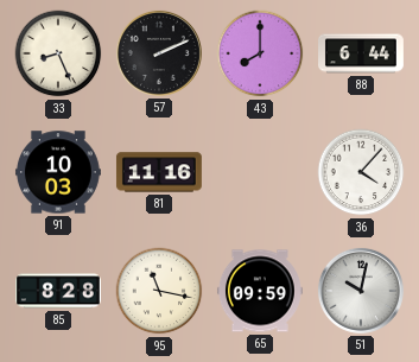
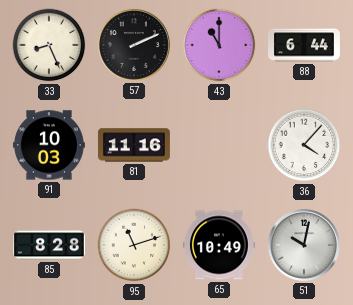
43: 8:00 -> 11:00
95: 11:17 -> 11:12
65: 09:59 -> 10:49
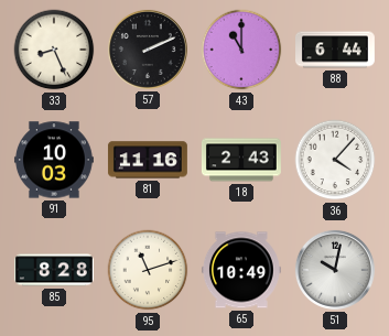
18: none -> 2:43
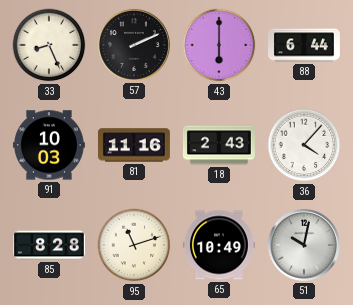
43: 11:00 -> 6:00
